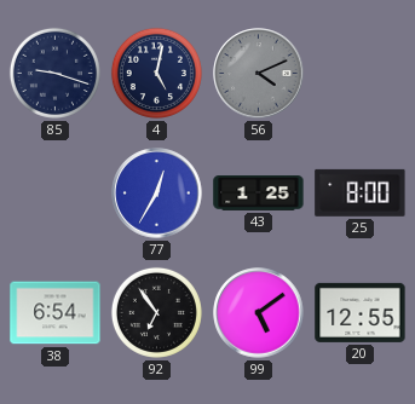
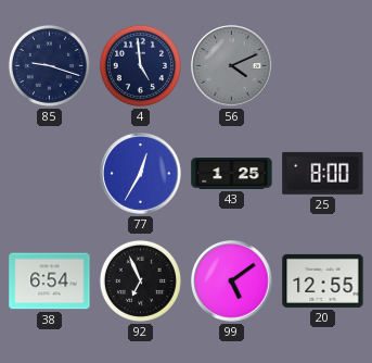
4: 5:02 -> 4:59
92: 6:54 -> 6:56
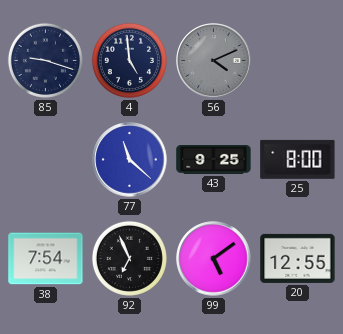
77: 12:35 -> 11:22
43: 1:25 -> 9:25
38: 6:54 -> 7:54
